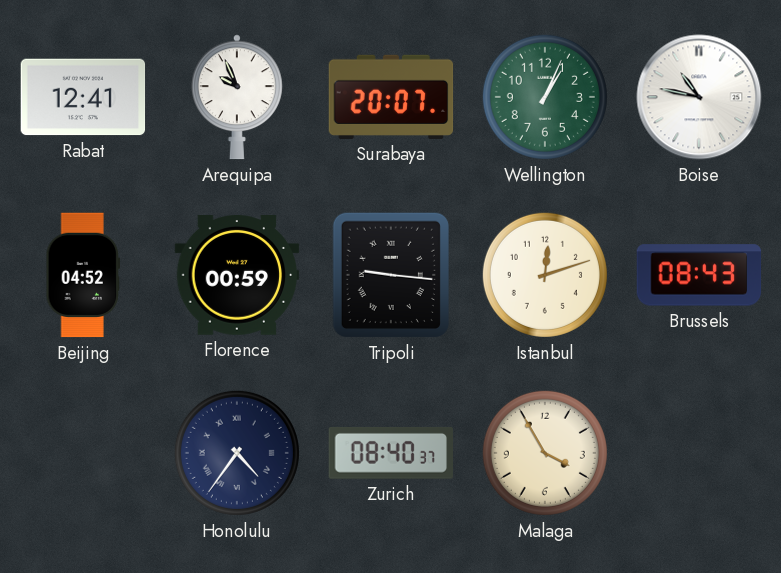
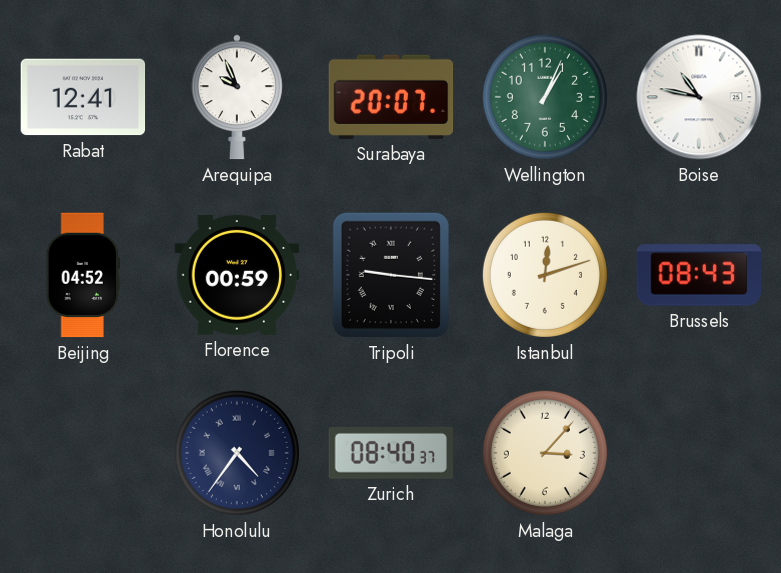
Malaga: 3:55 -> 3:07
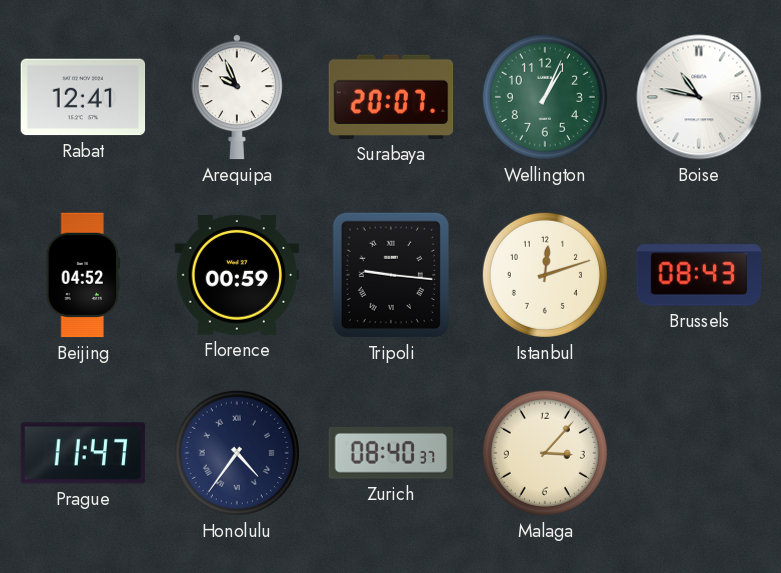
Prague: none -> 11:47
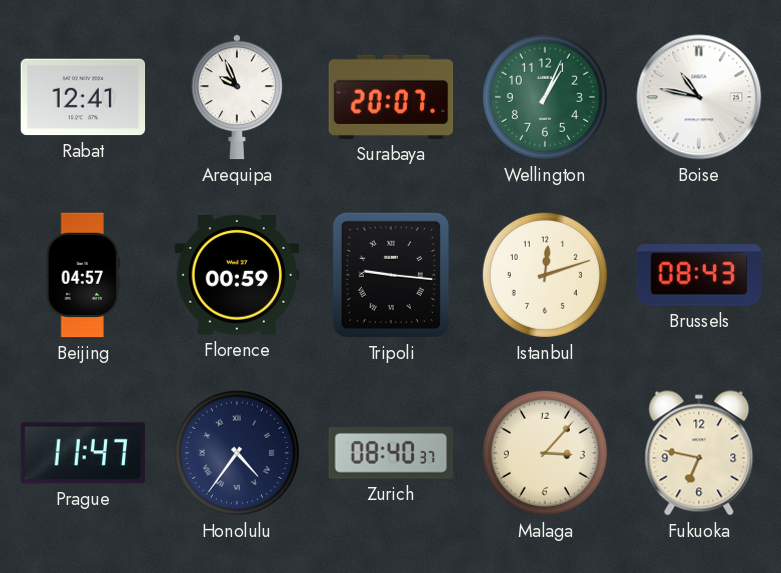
Beijing: 04:52 -> 04:57
Fukuoka: none -> 6:47
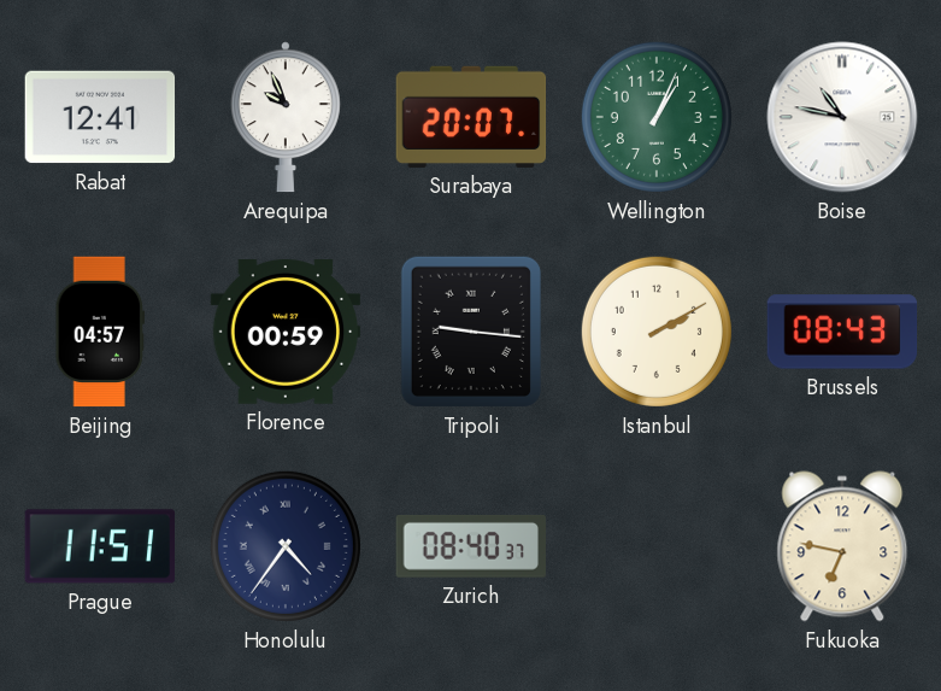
Istanbul: 12:12 -> 2:10
Prague: 11:47 -> 11:51
Malaga: 3:07 -> none
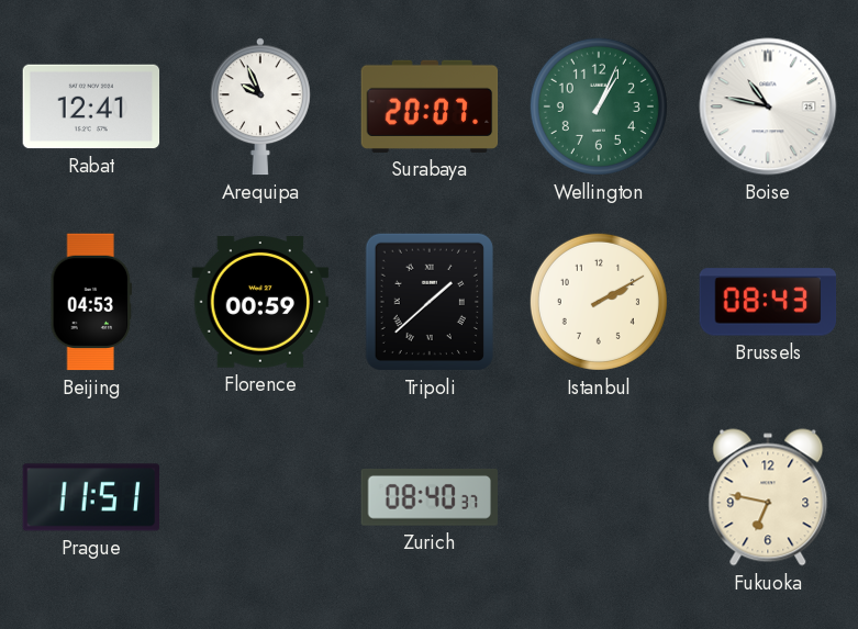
Beijing: 04:57 -> 04:53
Tripoli: 9:16 -> 1:38
Honolulu: 4:36 -> none
